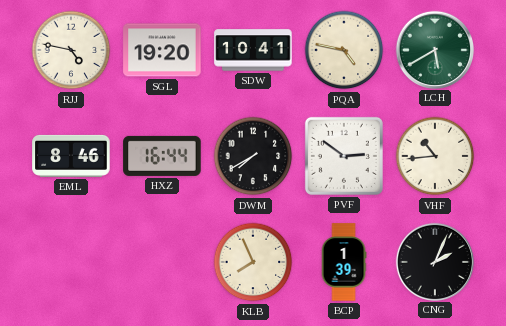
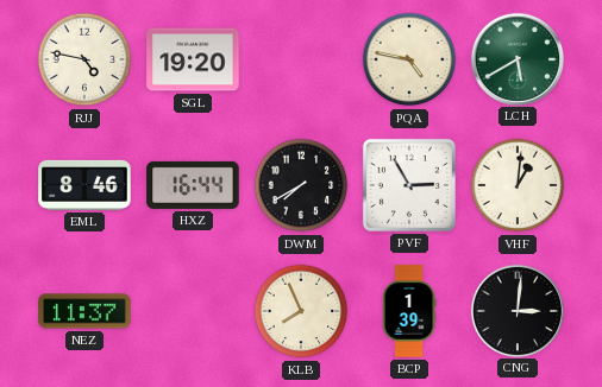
SDW: 10:41 -> none
PVF: 2:51 -> 2:55
VHF: 10:44 -> 1:01
NEZ: none -> 11:37
CNG: 2:04 -> 3:01
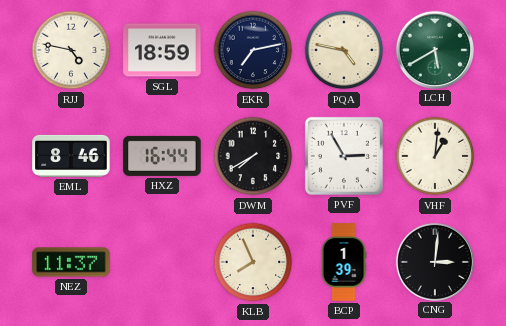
SGL: 19:20 -> 18:59
EKR: none -> 7:13
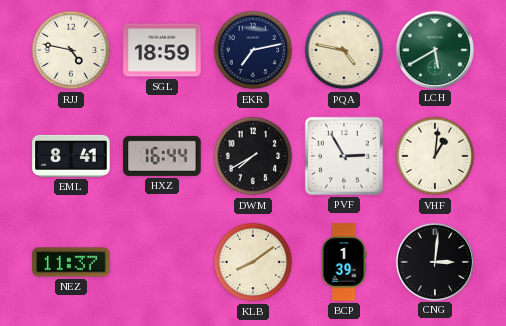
EML: 8:46 -> 8:41
KLB: 7:56 -> 8:09
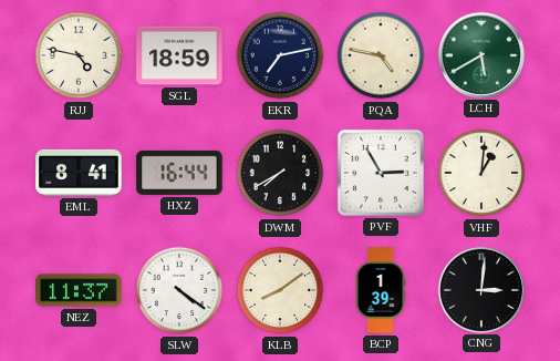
SLW: none -> 4:21
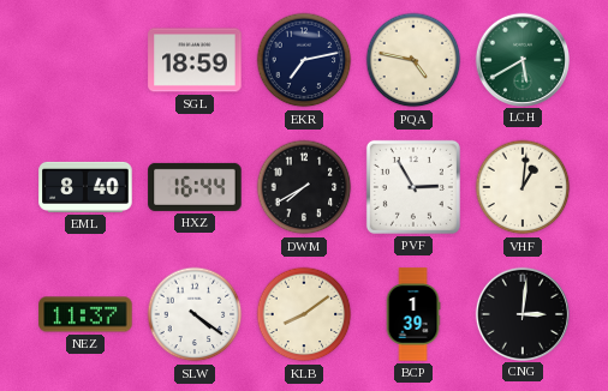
RJJ: 4:47 -> none
EML: 8:41 -> 8:40
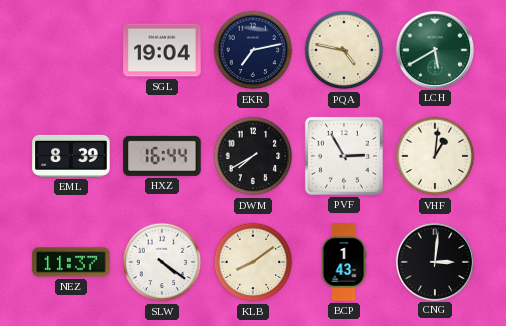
SGL: 18:59 -> 19:04
EML: 8:40 -> 8:39
BCP: 1:39 -> 1:43
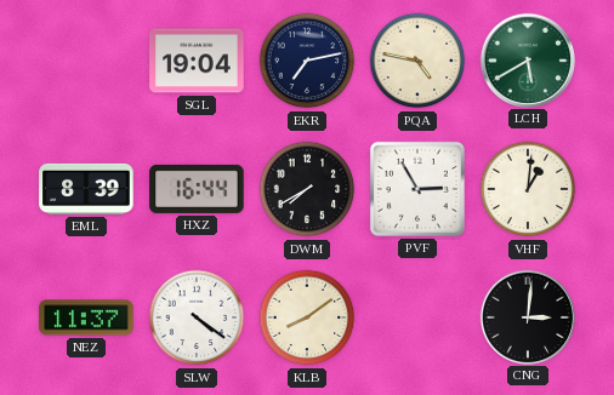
BCP: 1:43 -> none
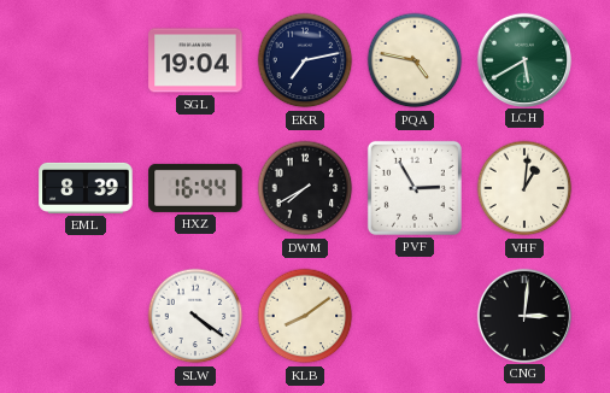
NEZ: 11:37 -> none
